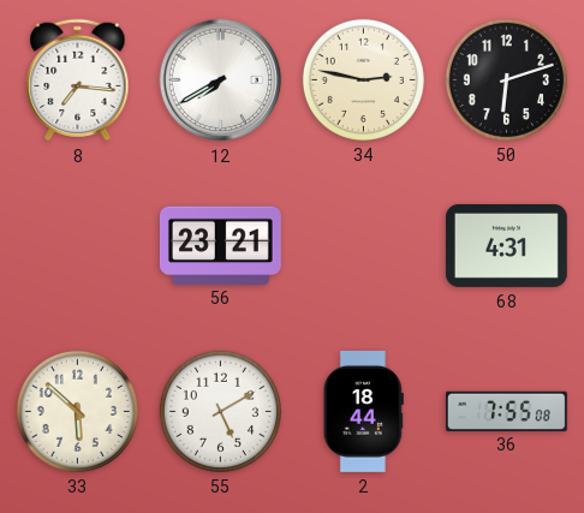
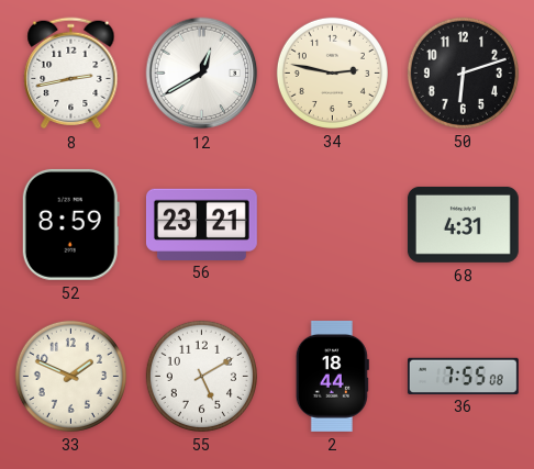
8: 7:16 -> 2:43
12: 7:40 -> 12:40
52: none -> 8:59
33: 5:52 -> 1:49
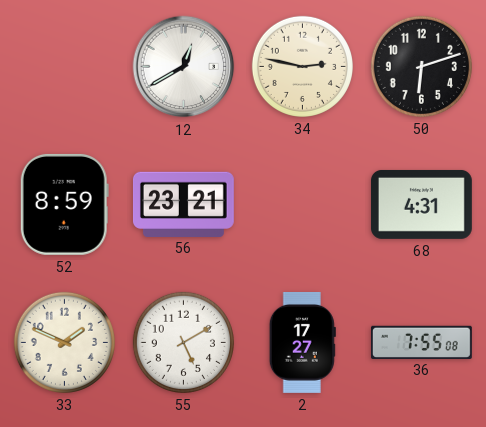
8: 2:43 -> none
2: 18:44 -> 17:27
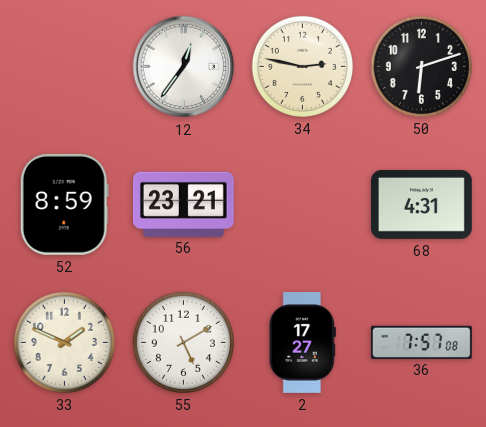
12: 12:40 -> 12:36
36: 7:55 -> 7:57
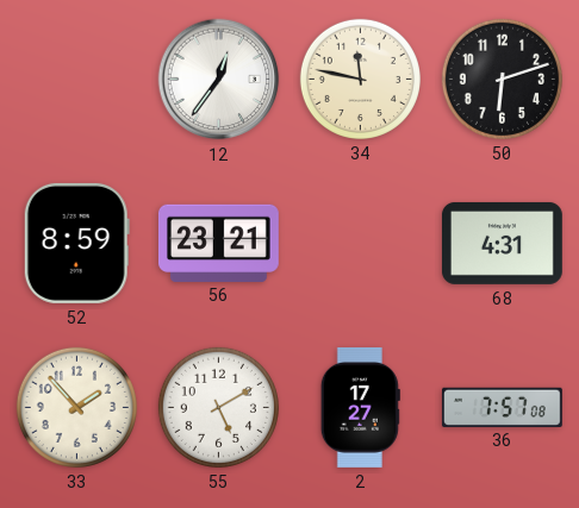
34: 2:47 -> 11:47
33: 1:49 -> 1:53
